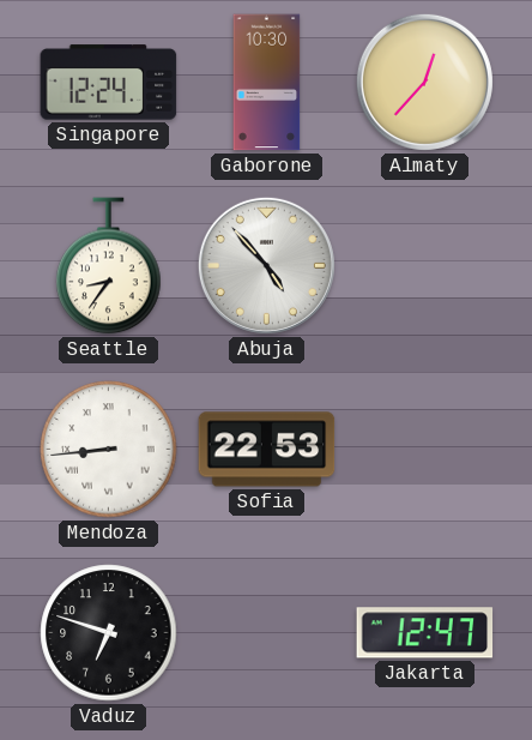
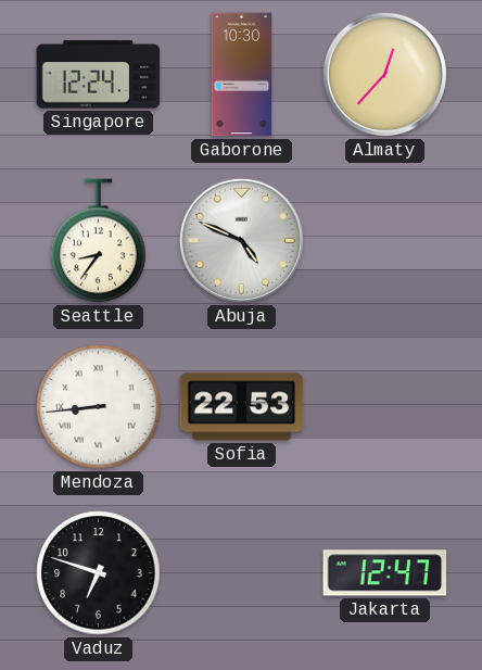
Abuja: 4:53 -> 4:49
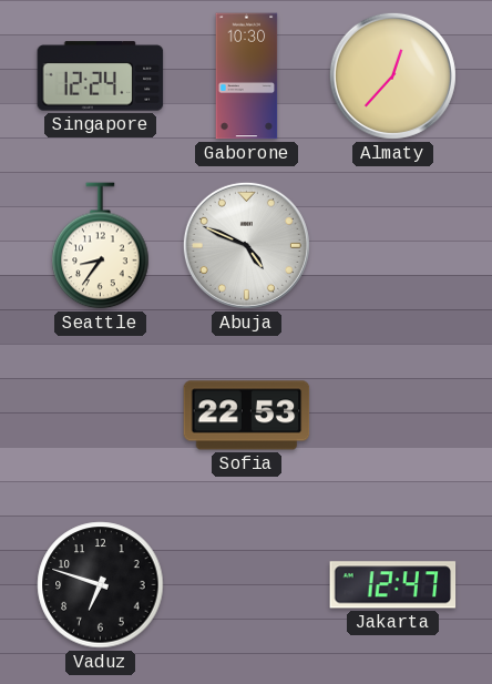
Mendoza: 8:44 -> none
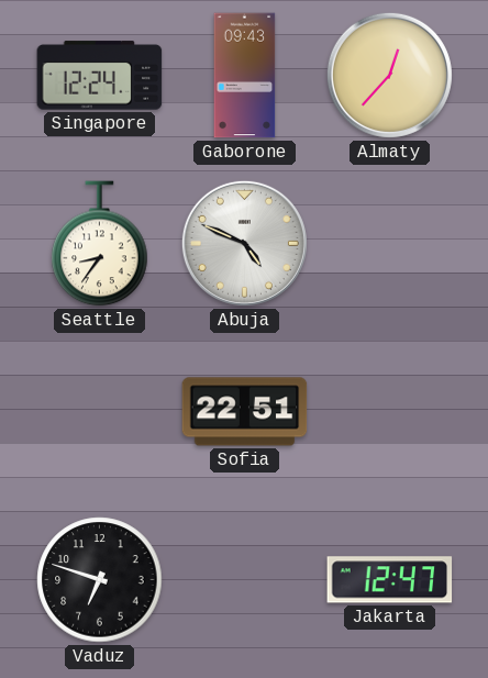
Gaborone: 10:30 -> 09:43
Sofia: 22:53 -> 22:51
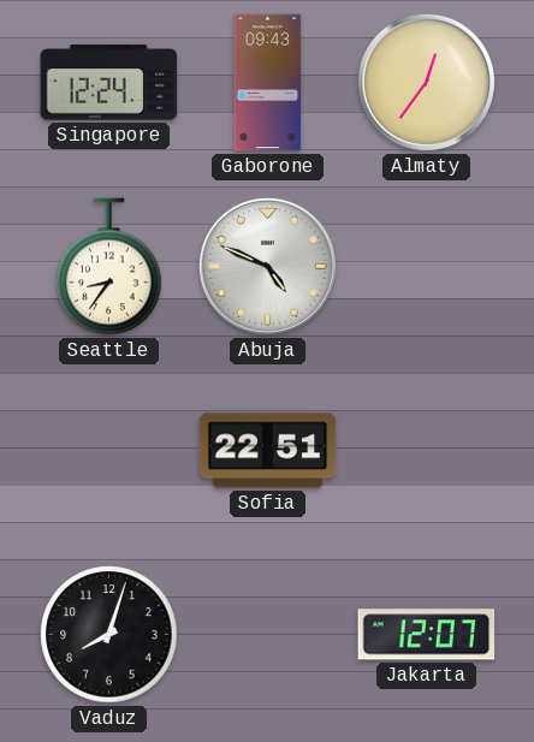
Almaty: 12:37 -> 12:36
Vaduz: 6:48 -> 8:03
Jakarta: 12:47 -> 12:07
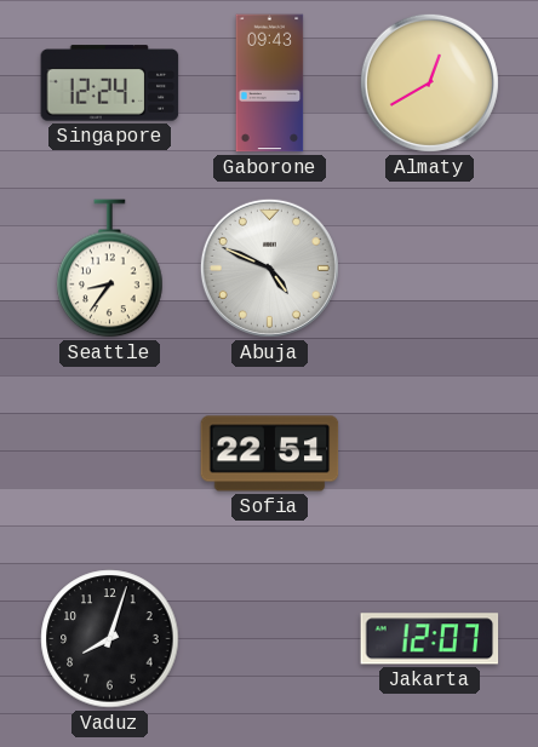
Almaty: 12:36 -> 12:40
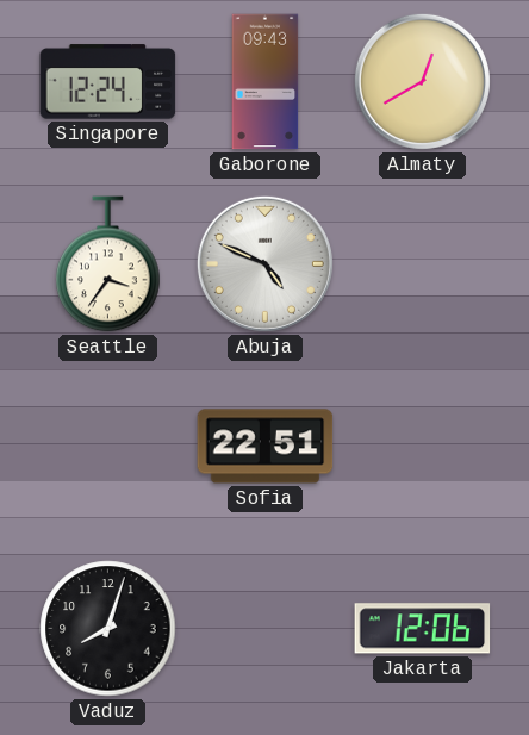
Seattle: 8:36 -> 3:36
Jakarta: 12:07 -> 12:06
